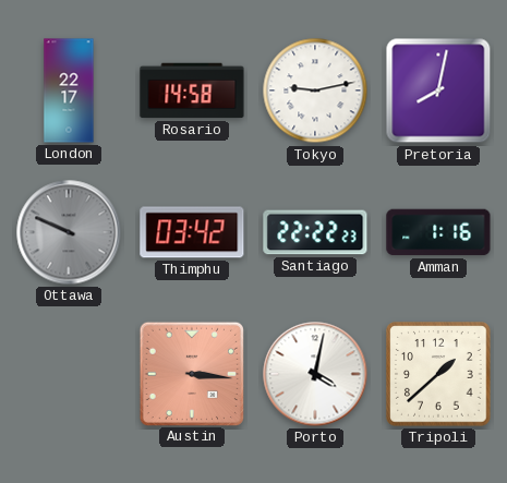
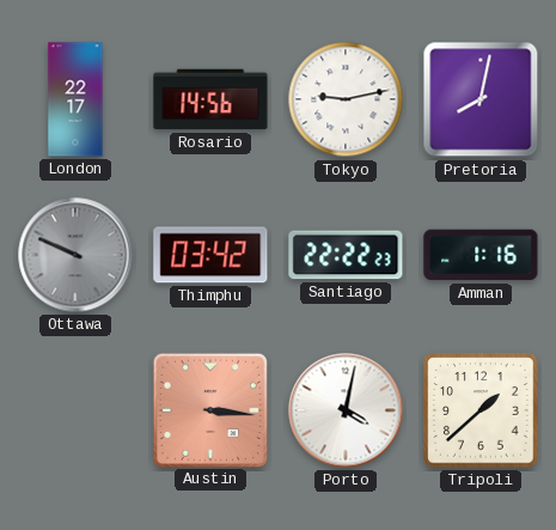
Rosario: 14:58 -> 14:56
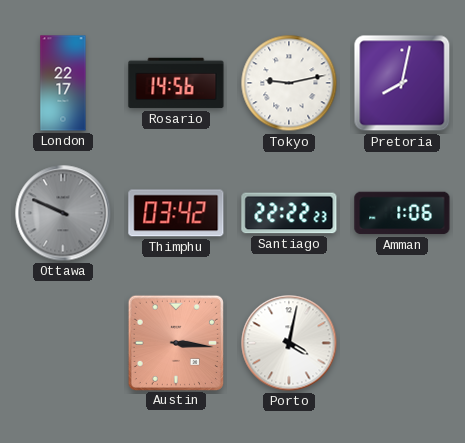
Amman: 1:16 -> 1:06
Tripoli: 1:38 -> none
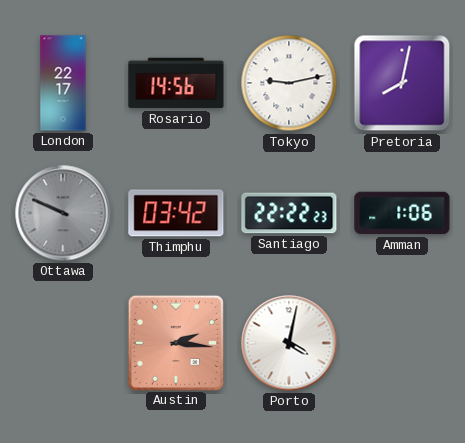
Austin: 3:16 -> 2:16
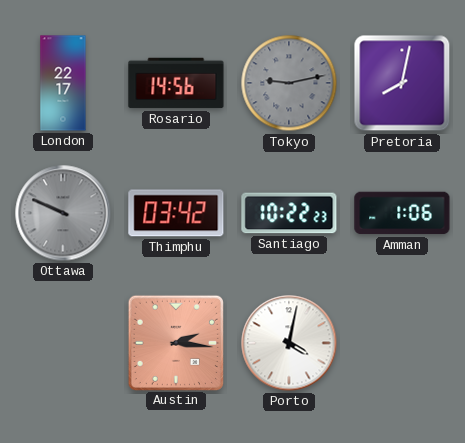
Tokyo dial: white -> grey
Santiago: 22:22 -> 10:22
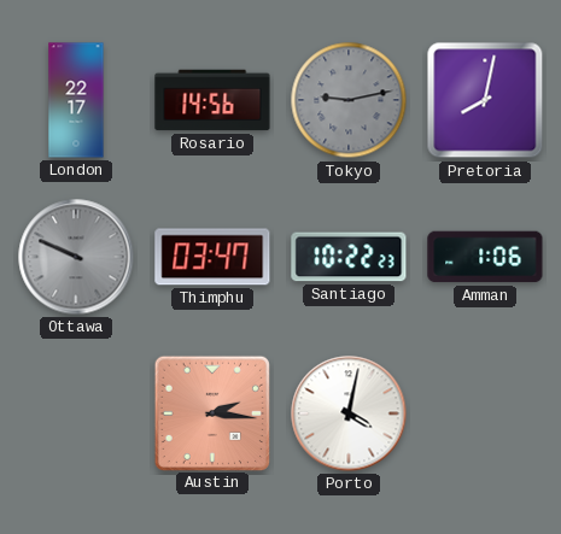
Thimphu: 03:42 -> 03:47
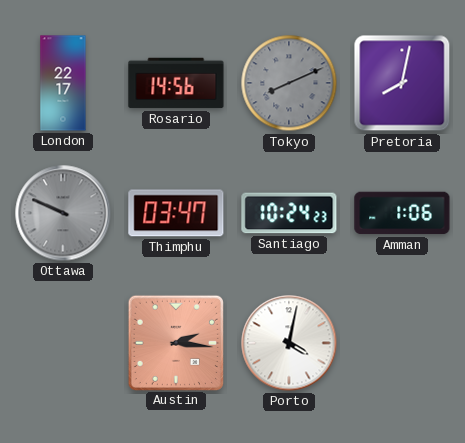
Tokyo: 9:13 -> 8:11
Santiago: 10:22 -> 10:24
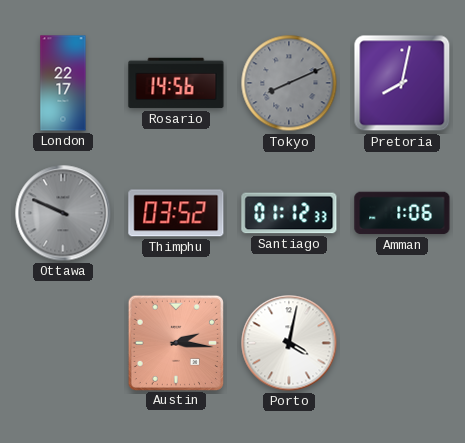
Thimphu: 03:47 -> 03:52
Santiago: 10:24 -> 01:12
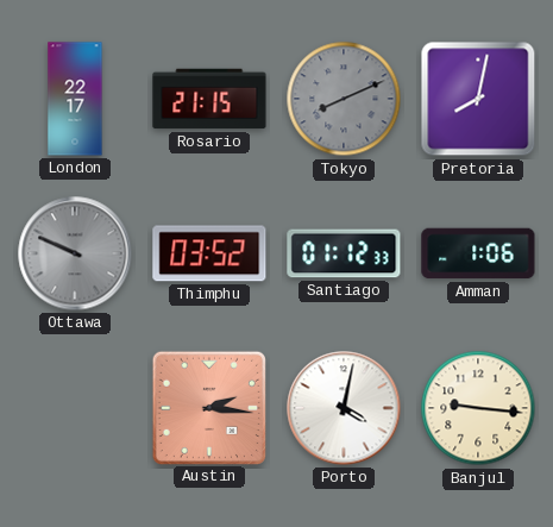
Rosario: 14:56 -> 21:15
Banjul: none -> 9:16
